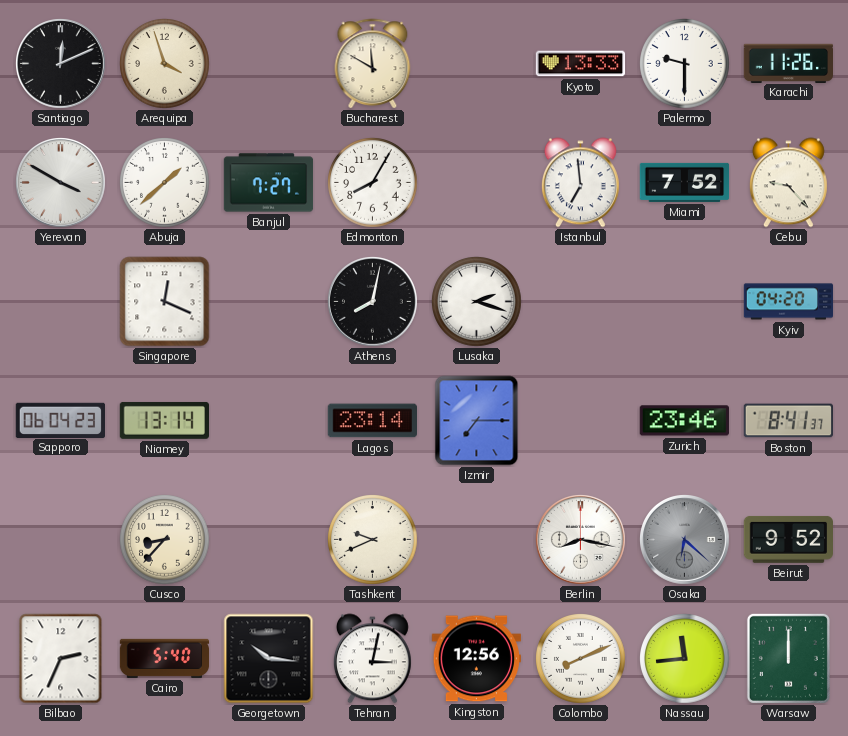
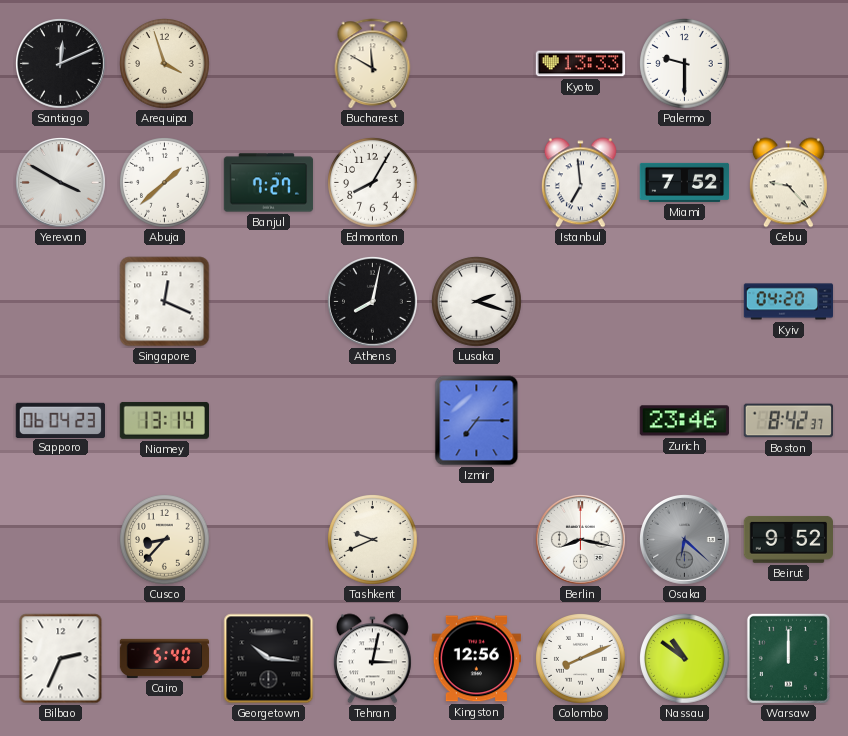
Karachi: 11:26 -> none
Lagos: 23:14 -> none
Boston: 8:41 -> 8:42
Nassau: 11:44 -> 10:51
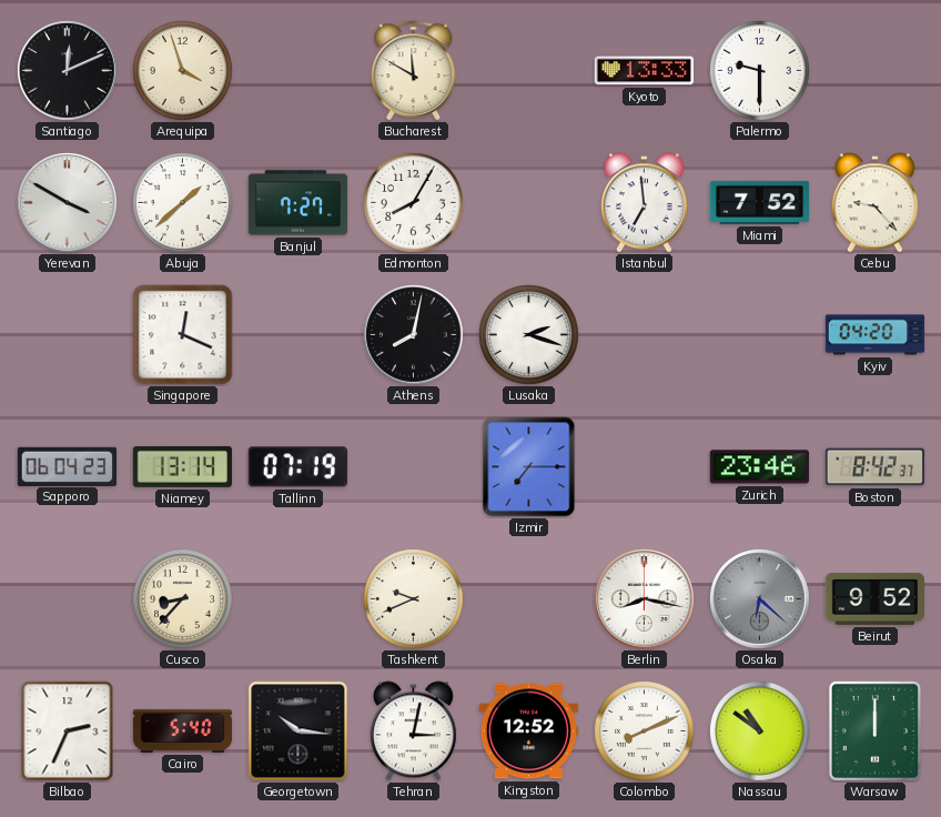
Tallinn: none -> 07:19
Kingston: 12:56 -> 12:52
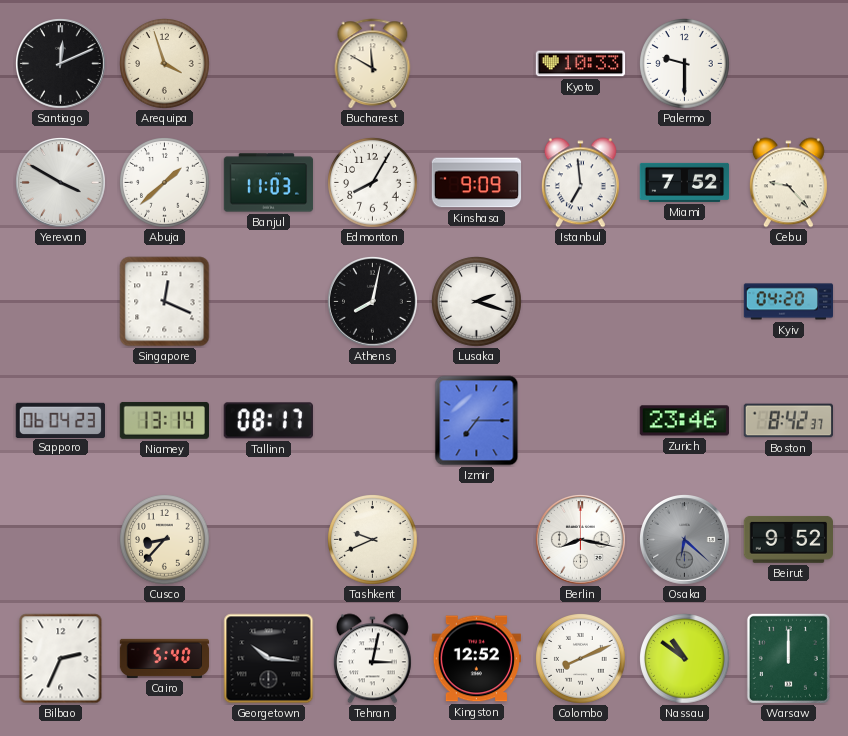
Kyoto: 13:33 -> 10:33
Banjul: 7:27 -> 11:03
Kinshasa: none -> 9:09
Tallinn: 07:19 -> 08:17
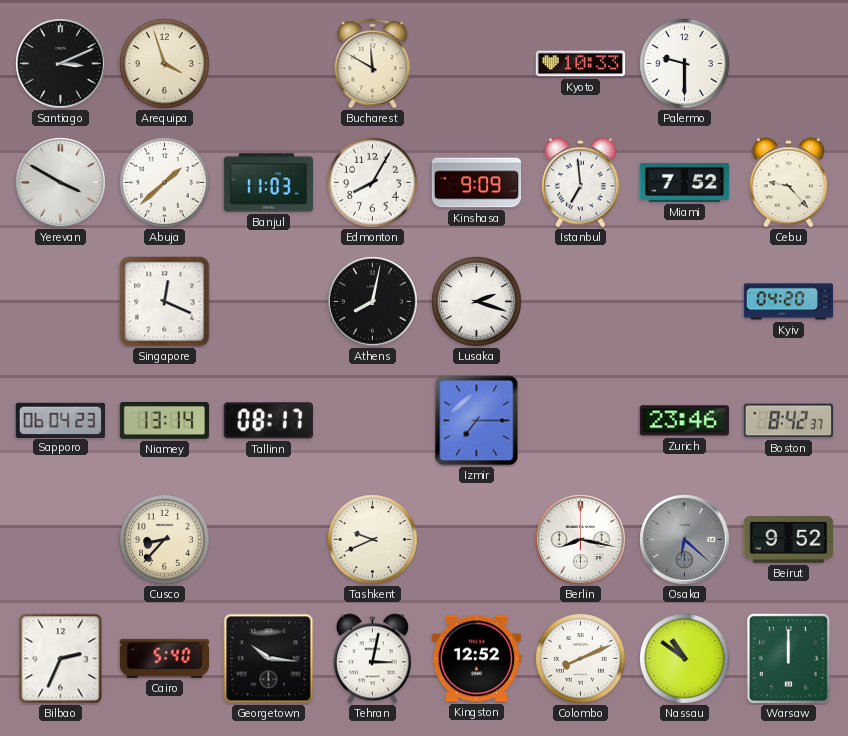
Santiago: 12:11 -> 3:11
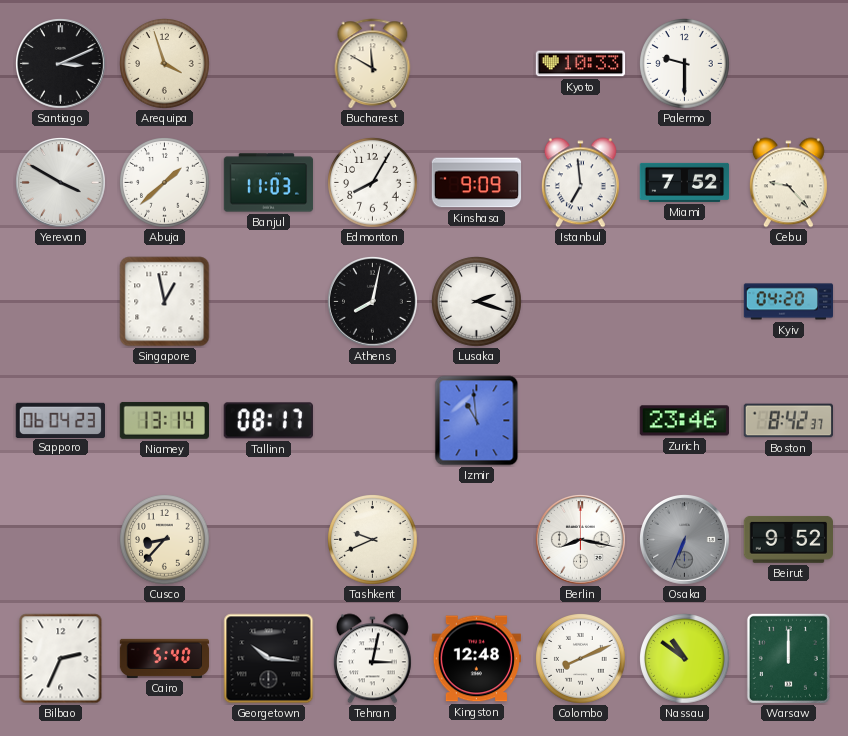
Singapore: 12:19 -> 12:58
Izmir: 7:15 -> 10:59
Osaka: 6:22 -> 6:34
Kingston: 12:52 -> 12:48
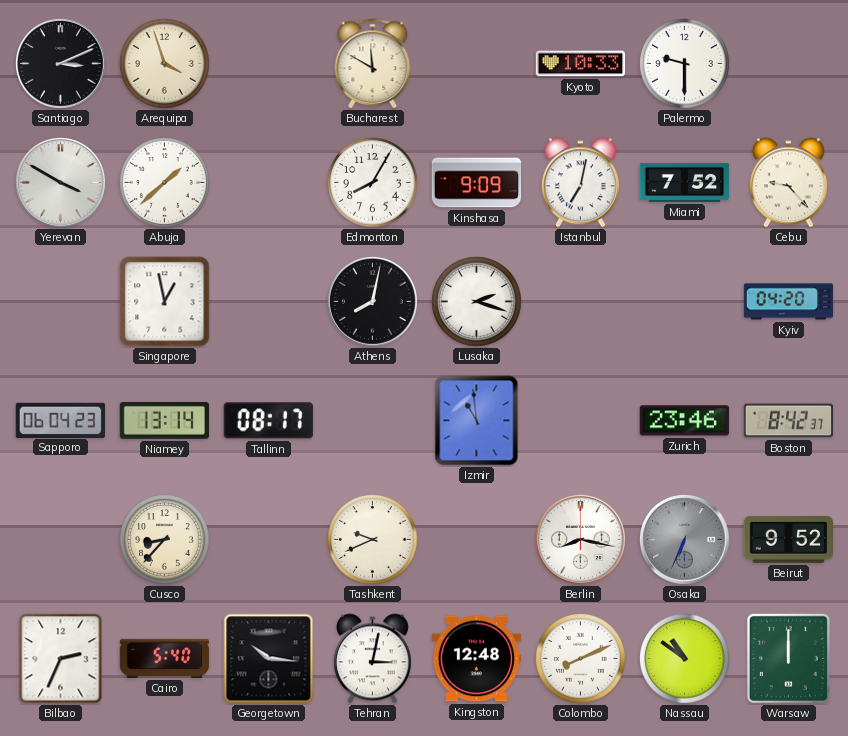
Banjul: 11:03 -> none
Istanbul: 6:59 -> 7:02
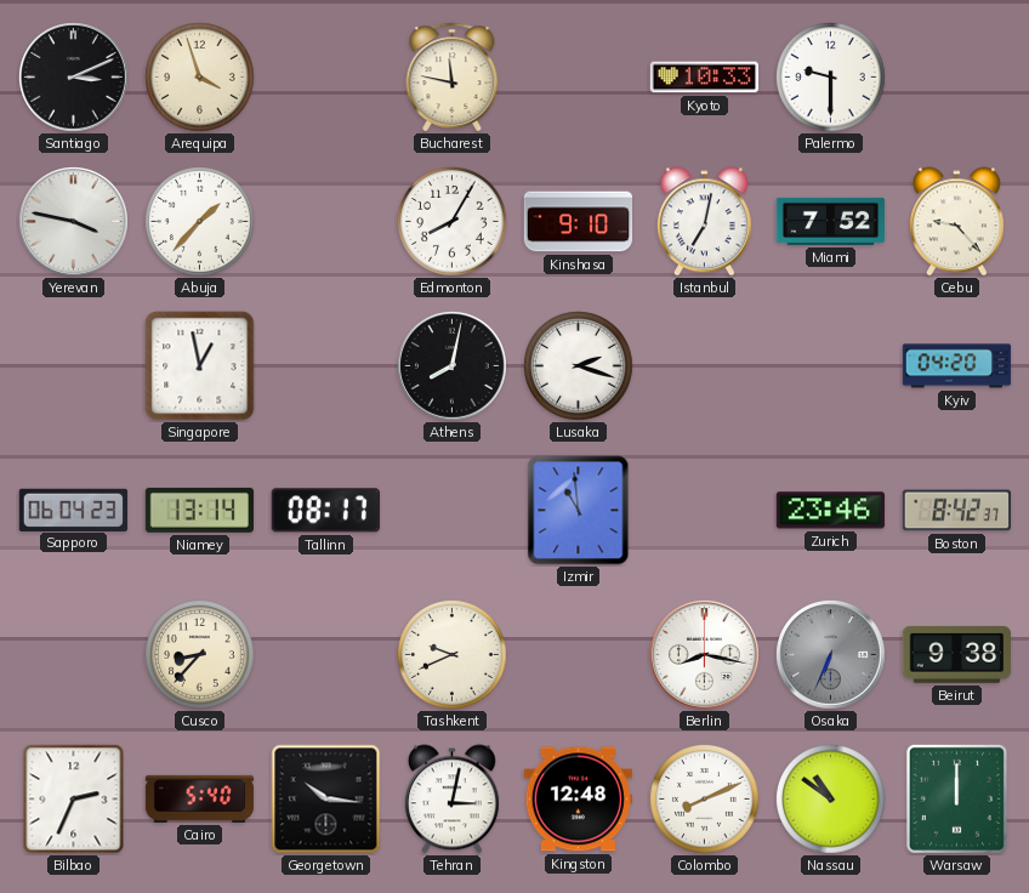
Bucharest: 11:50 -> 11:47
Yerevan: 3:50 -> 3:47
Abuja: 1:38 -> 1:37
Kinshasa: 9:09 -> 9:10
Beirut: 9:52 -> 9:38
